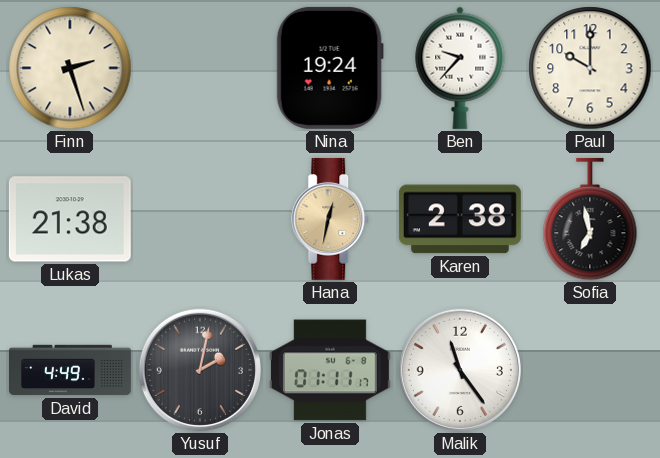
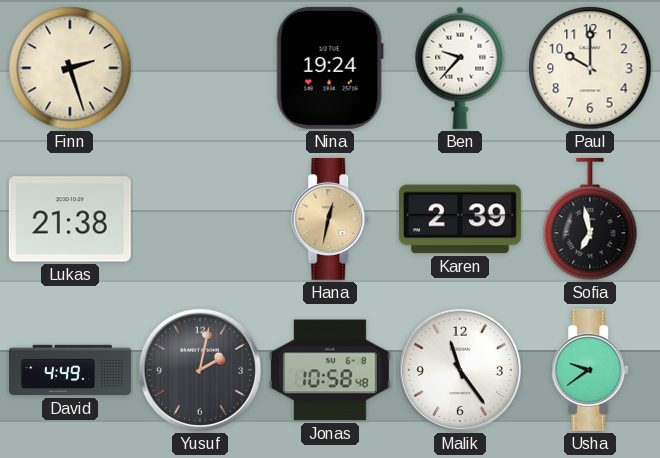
Karen: 2:38 -> 2:39
Jonas: 01:11 -> 10:58
Usha: none -> 9:39
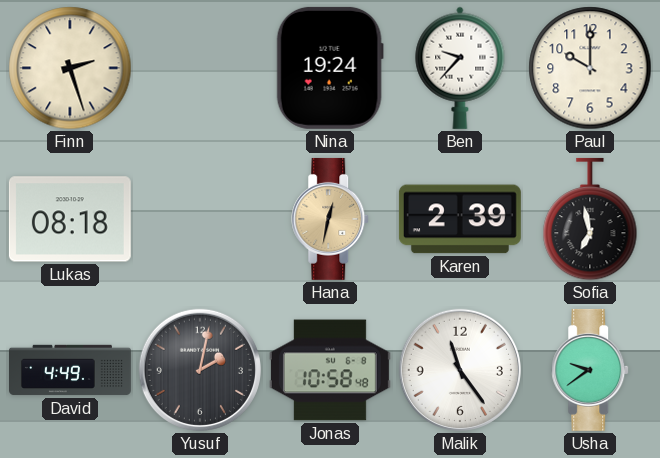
Lukas: 21:38 -> 08:18
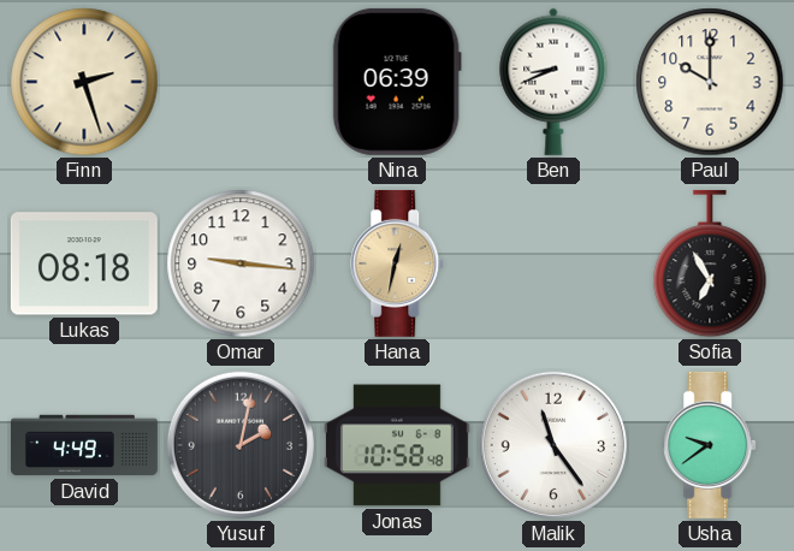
Nina: 19:24 -> 06:39
Ben: 9:37 -> 8:41
Omar: none -> 9:16
Karen: 2:39 -> none
Sofia: 6:58 -> 6:55
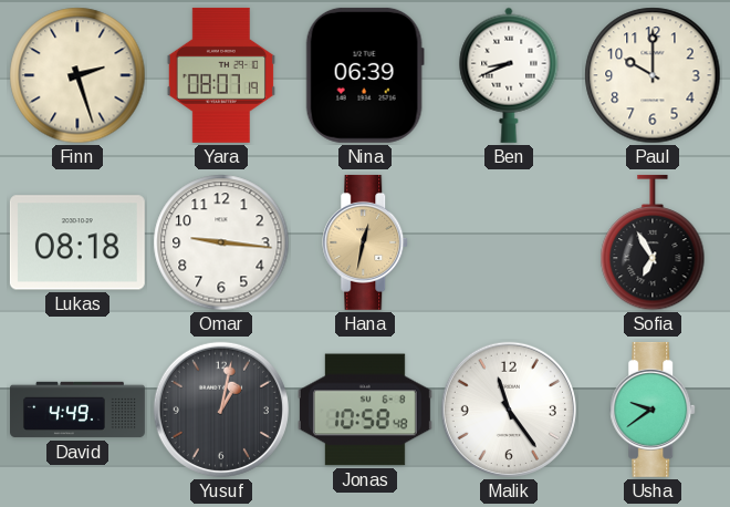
Yara: none -> 08:07
Yusuf: 2:02 -> 1:02
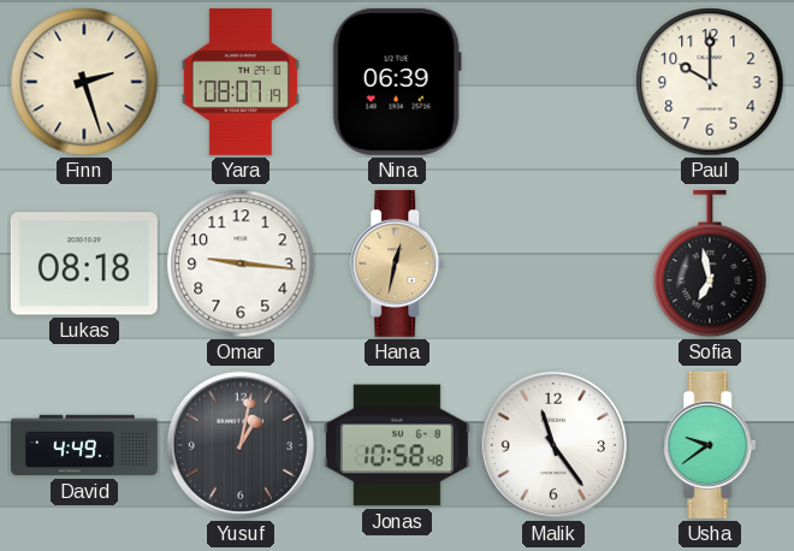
Ben: 8:41 -> none
Sofia: 6:55 -> 6:58
